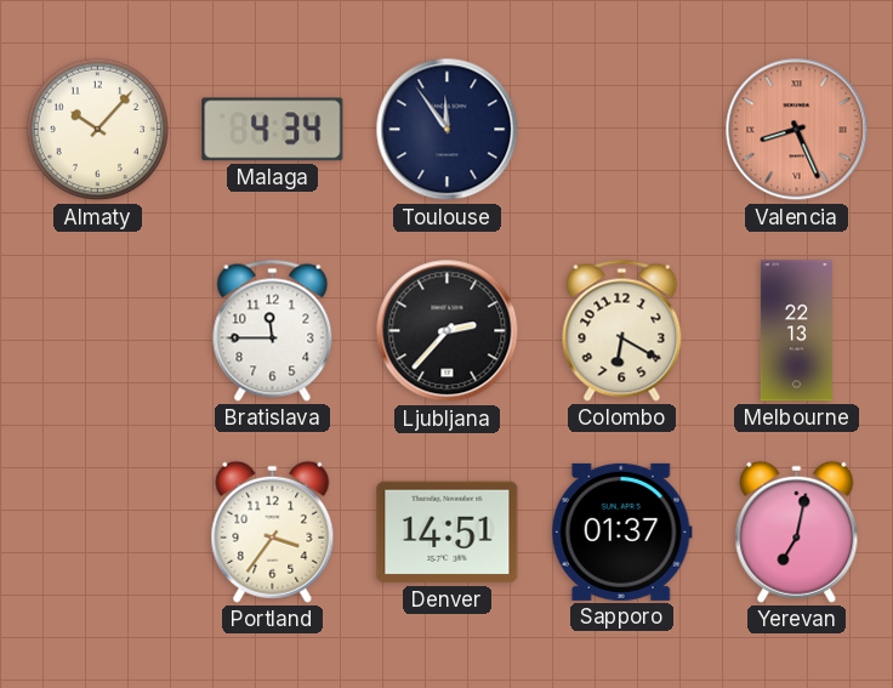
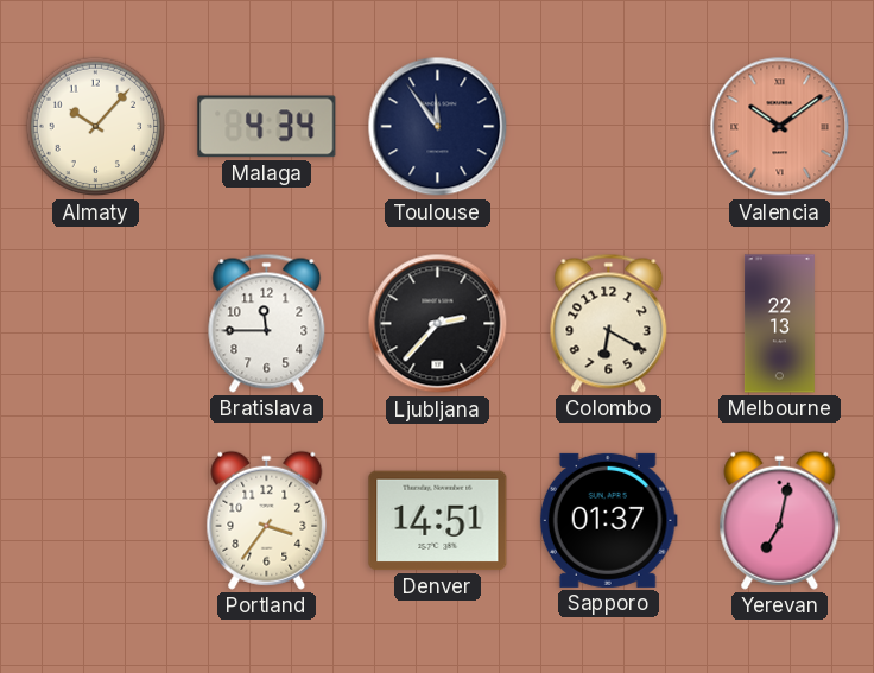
Valencia: 8:26 -> 10:09
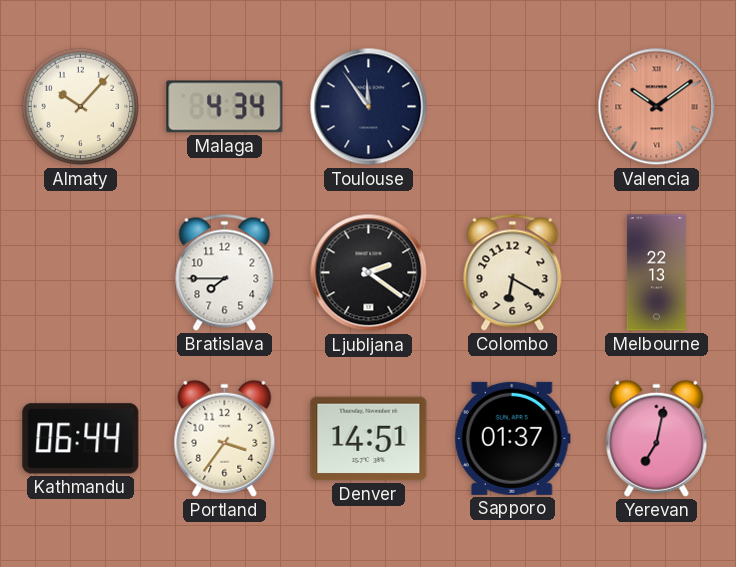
Bratislava: 11:45 -> 7:45
Ljubljana: 2:37 -> 2:21
Kathmandu: none -> 06:44
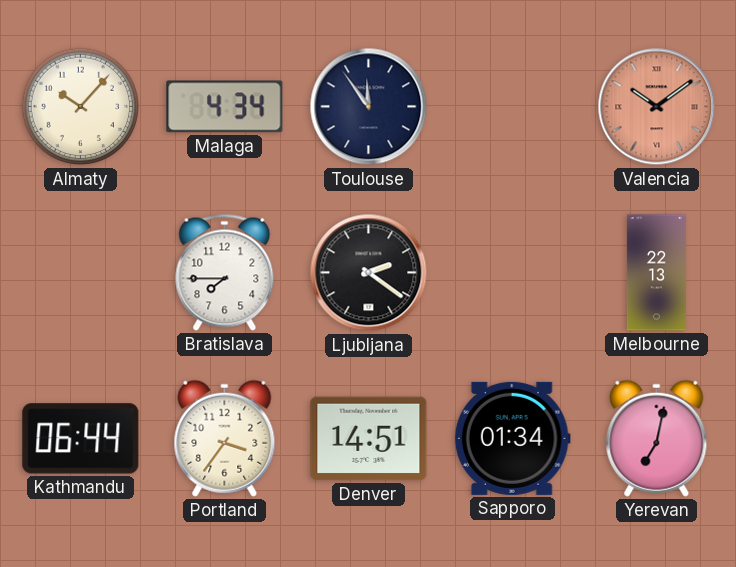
Colombo: 6:20 -> none
Sapporo: 01:37 -> 01:34
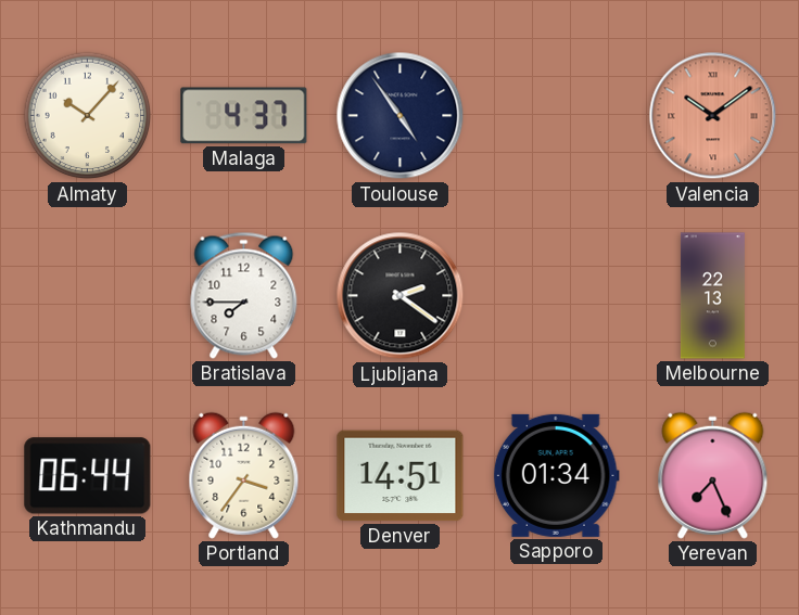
Malaga: 4:34 -> 4:37
Toulouse: 11:54 -> 4:54
Yerevan: 7:02 -> 7:26
